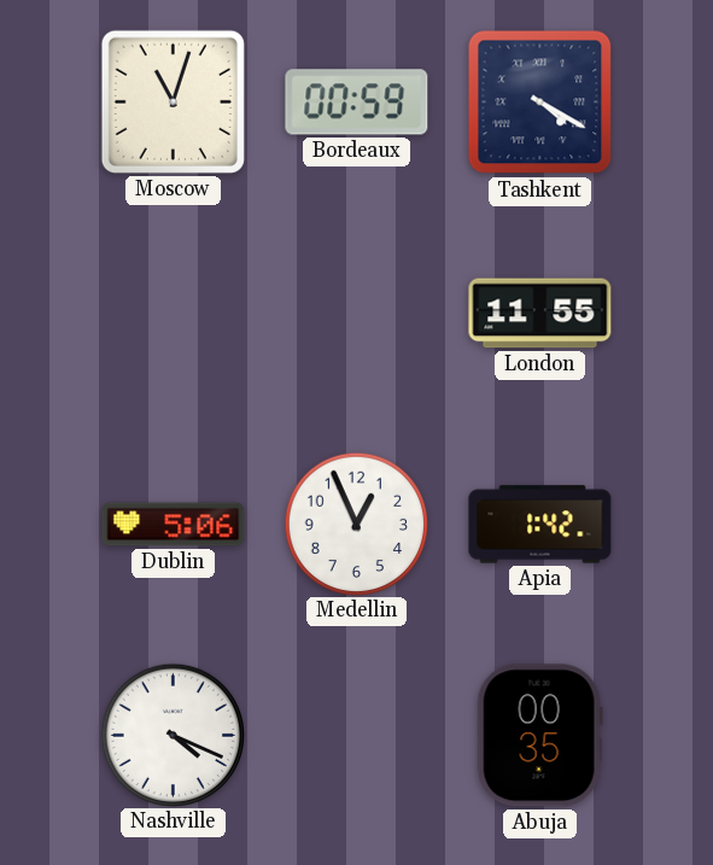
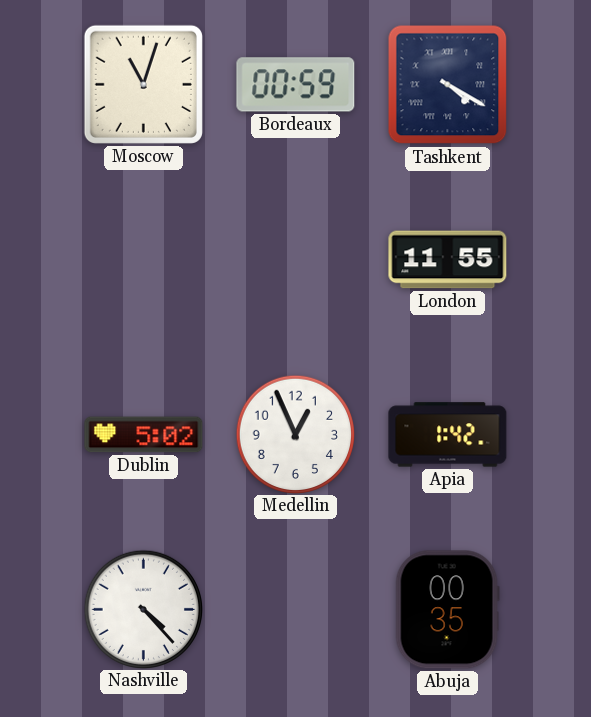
Dublin: 5:06 -> 5:02
Nashville: 4:19 -> 4:23
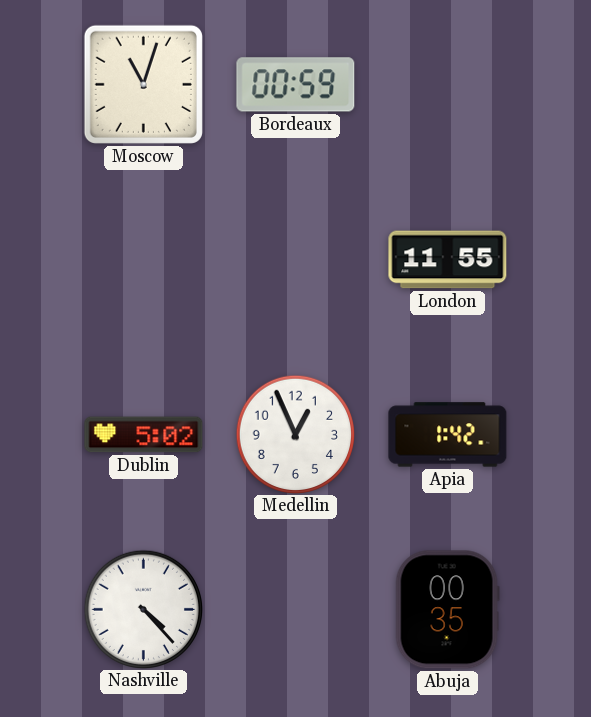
Tashkent: 4:20 -> none
